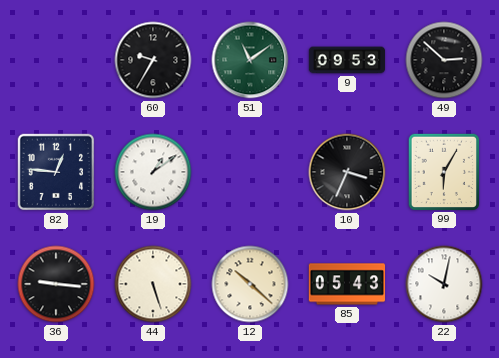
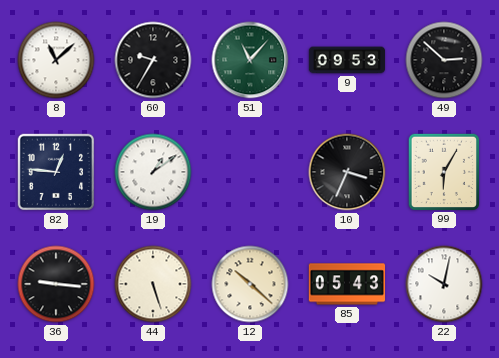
8: none -> 11:08
51: 11:09 -> 11:07
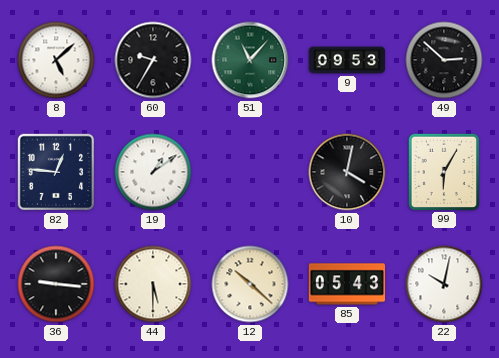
8: 11:08 -> 5:08
10: 3:34 -> 4:02
44: 5:27 -> 5:30
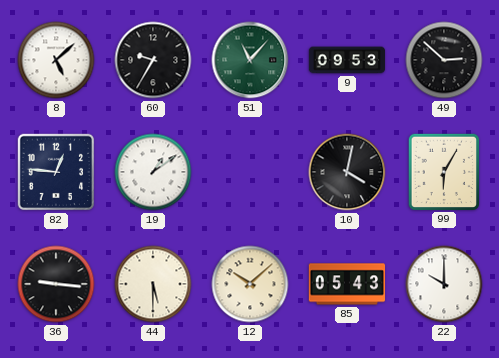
12: 10:22 -> 10:08
22: 10:02 -> 10:00
